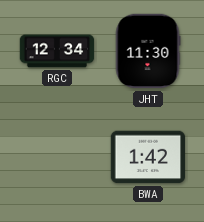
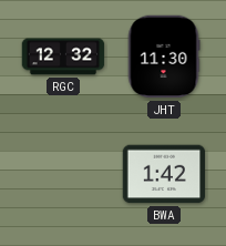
RGC: 12:34 -> 12:32
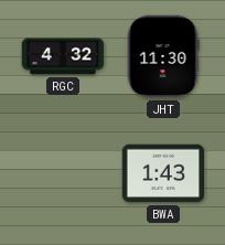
RGC: 12:32 -> 4:32
BWA: 1:42 -> 1:43
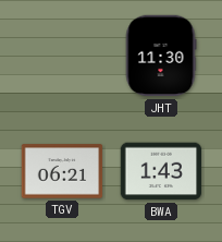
RGC: 4:32 -> none
TGV: none -> 06:21
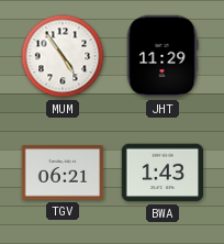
MUM: none -> 4:54
JHT: 11:30 -> 11:29
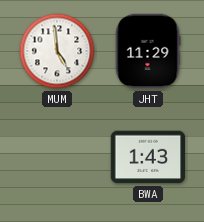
MUM: 4:54 -> 4:59
TGV: 06:21 -> none
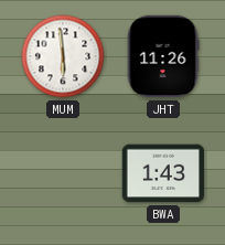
MUM: 4:59 -> 5:59
JHT: 11:29 -> 11:26
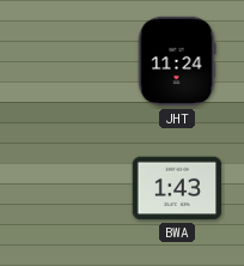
MUM: 5:59 -> none
JHT: 11:26 -> 11:24
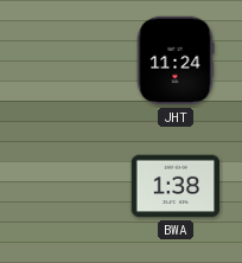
BWA: 1:43 -> 1:38
